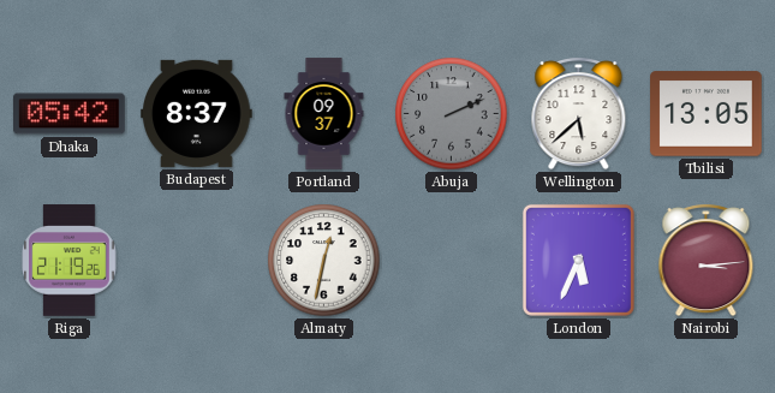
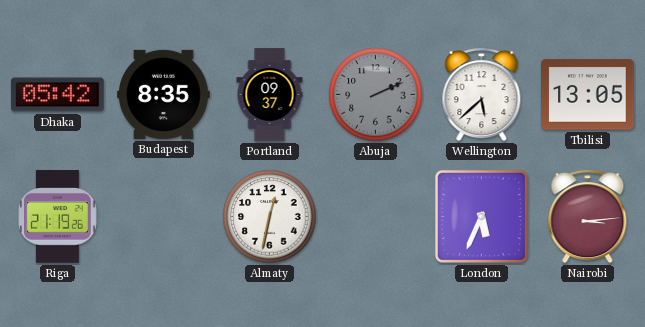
Budapest: 8:37 -> 8:35
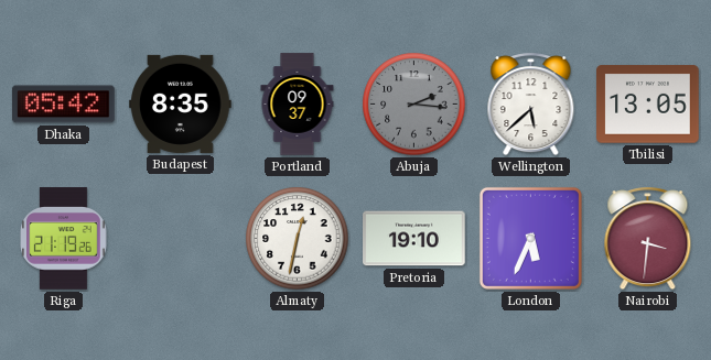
Abuja: 2:11 -> 2:16
Pretoria: none -> 19:10
Nairobi: 3:14 -> 3:31
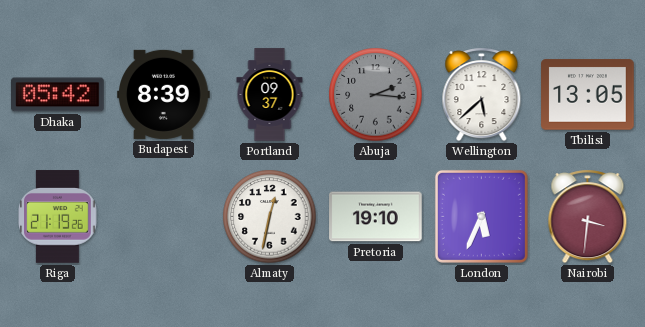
Budapest: 8:35 -> 8:39
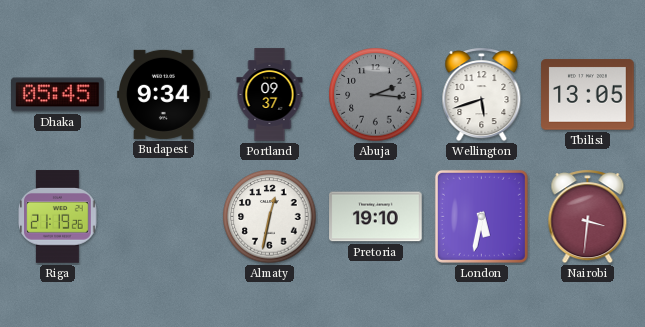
Dhaka: 05:42 -> 05:45
Budapest: 8:39 -> 9:34
Wellington: 5:38 -> 5:42
London: 5:34 -> 5:32
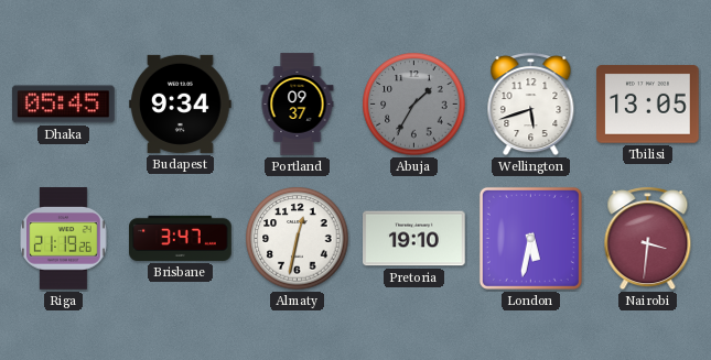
Abuja: 2:16 -> 1:35
Brisbane: none -> 3:47
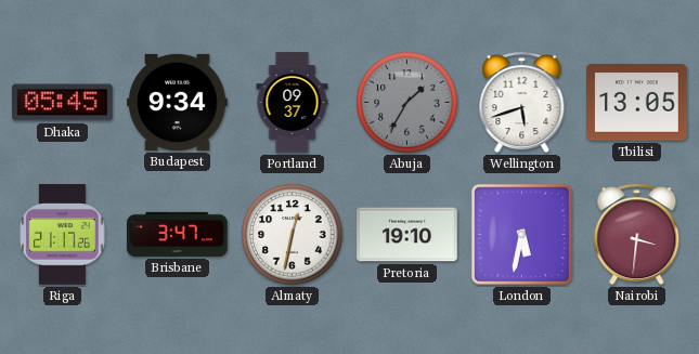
Riga: 21:19 -> 21:17
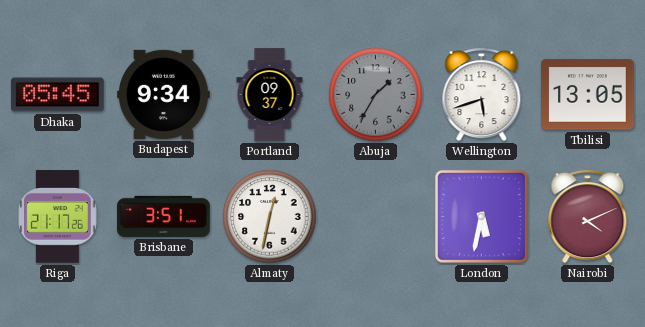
Brisbane: 3:47 -> 3:51
Pretoria: 19:10 -> none
Nairobi: 3:31 -> 4:11
